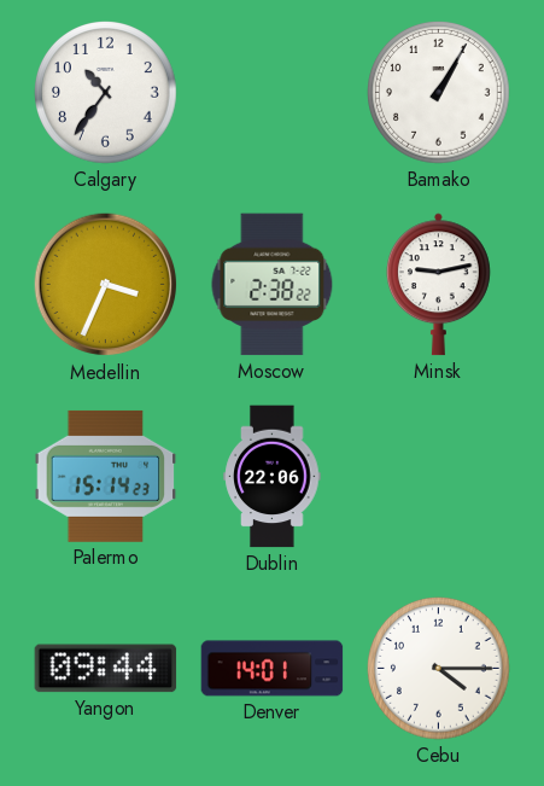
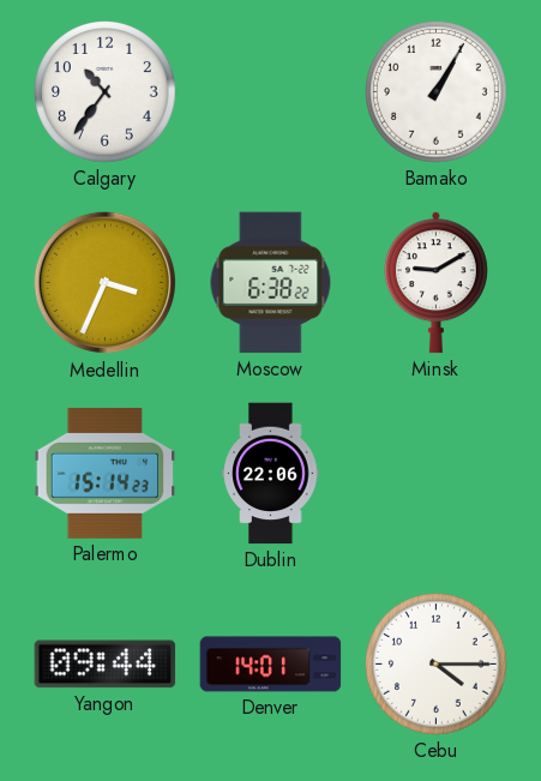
Moscow: 2:38 -> 6:38
Minsk: 9:13 -> 9:10
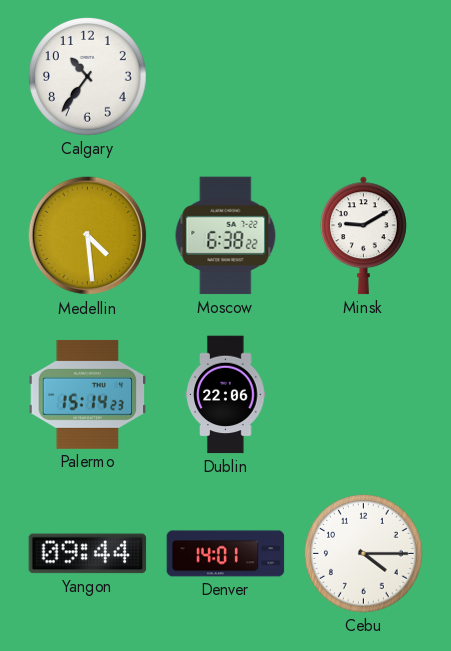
Bamako: 1:05 -> none
Medellin: 3:34 -> 4:29
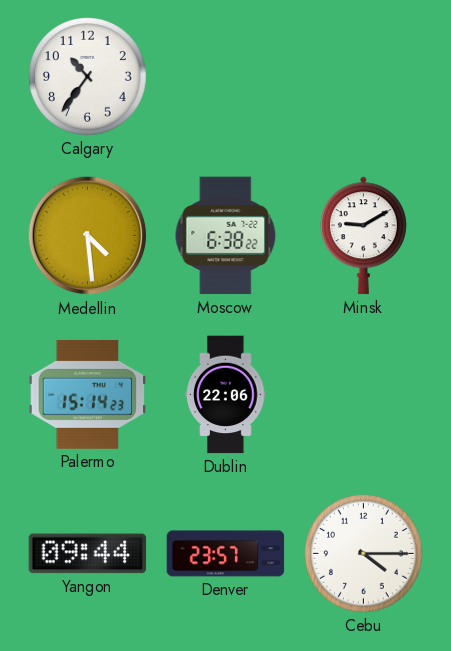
Denver: 14:01 -> 23:57
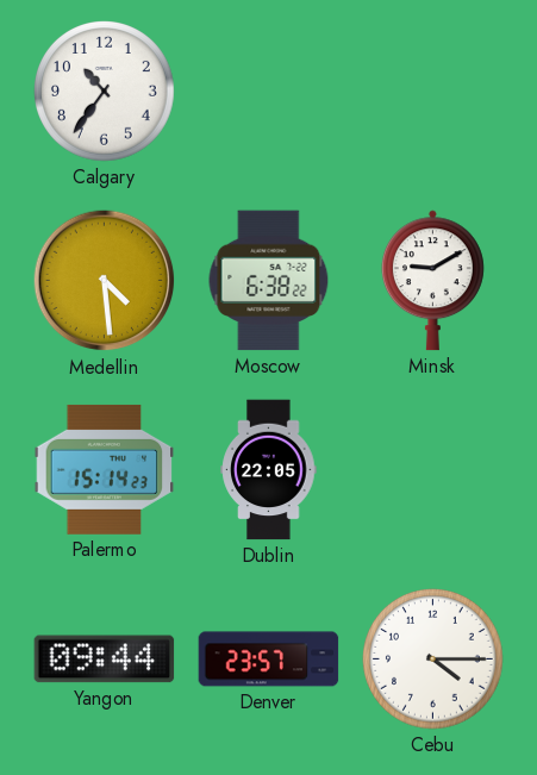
Dublin: 22:06 -> 22:05
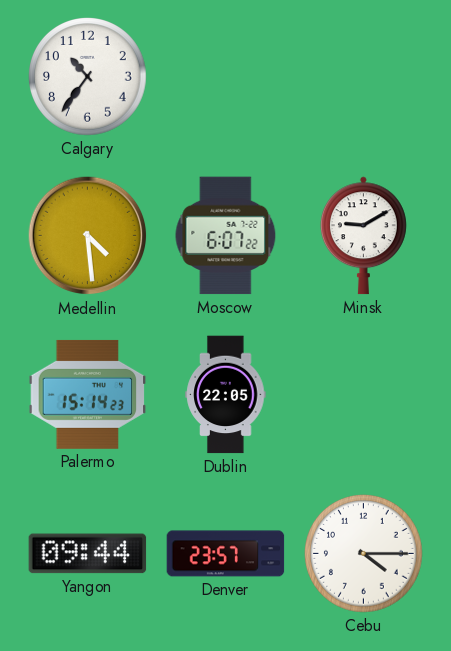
Moscow: 6:38 -> 6:07
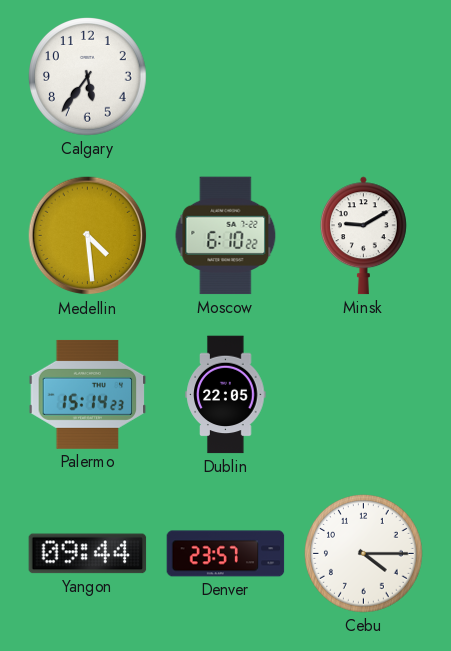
Calgary: 10:36 -> 5:36
Moscow: 6:07 -> 6:10
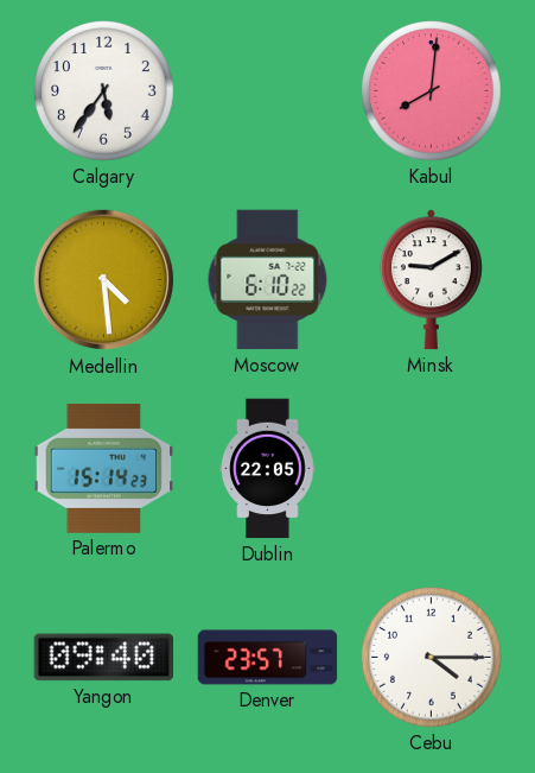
Kabul: none -> 8:01
Yangon: 09:44 -> 09:40
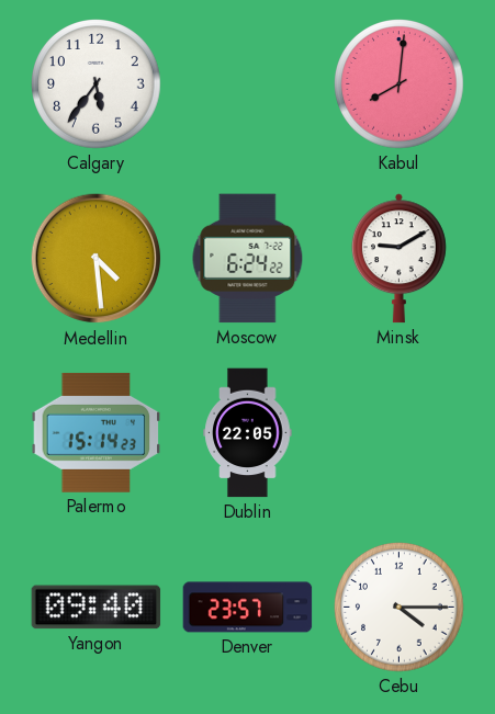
Moscow: 6:10 -> 6:24
